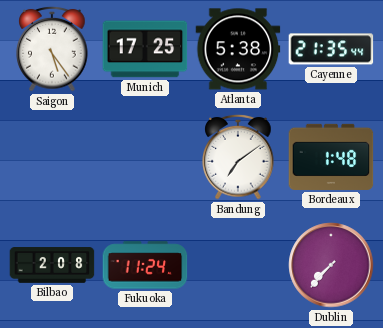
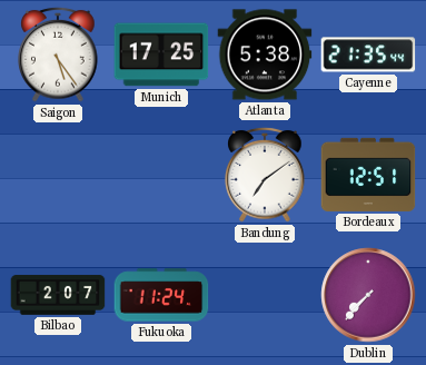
Bordeaux: 1:48 -> 12:51
Bilbao: 2:08 -> 2:07
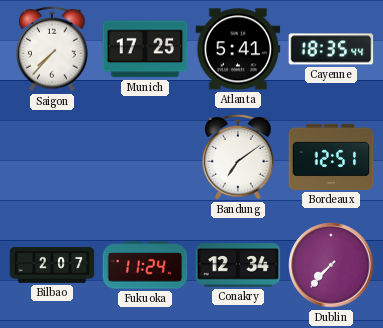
Saigon: 5:24 -> 7:37
Atlanta: 5:38 -> 5:41
Cayenne: 21:35 -> 18:35
Conakry: none -> 12:34
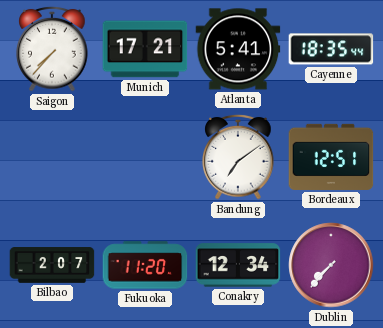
Munich: 17:25 -> 17:21
Fukuoka: 11:24 -> 11:20
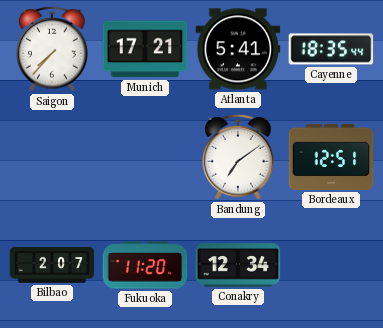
Dublin: 7:37 -> none
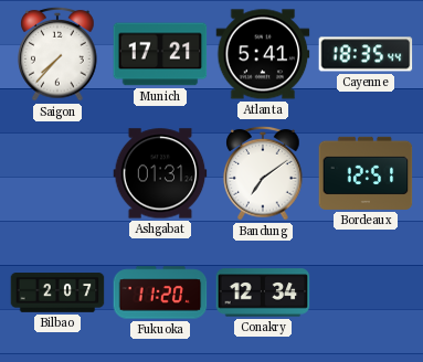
Ashgabat: none -> 01:31
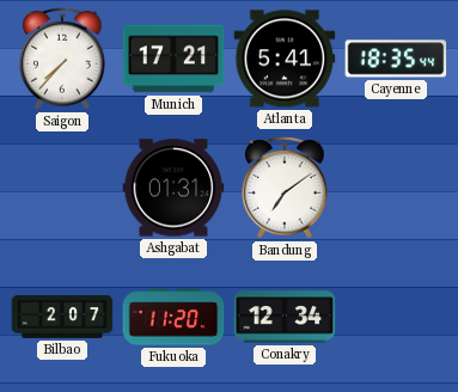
Bordeaux: 12:51 -> none
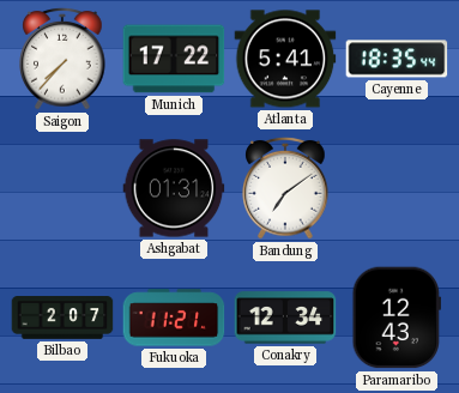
Munich: 17:21 -> 17:22
Fukuoka: 11:20 -> 11:21
Paramaribo: none -> 12:43
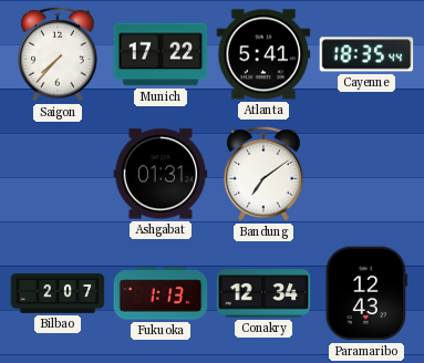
Fukuoka: 11:21 -> 1:13
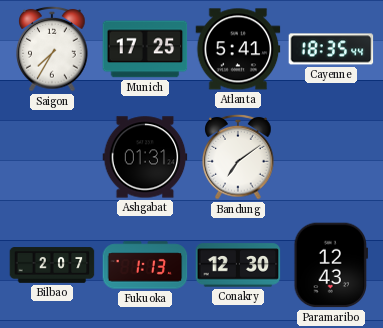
Saigon: 7:37 -> 7:35
Munich: 17:22 -> 17:25
Conakry: 12:34 -> 12:30
